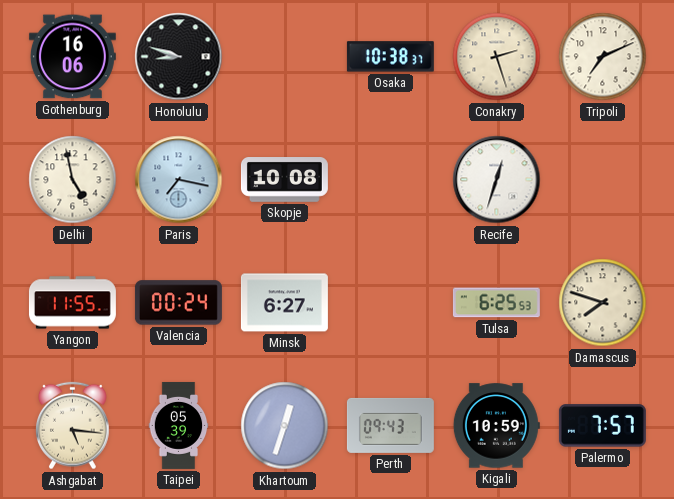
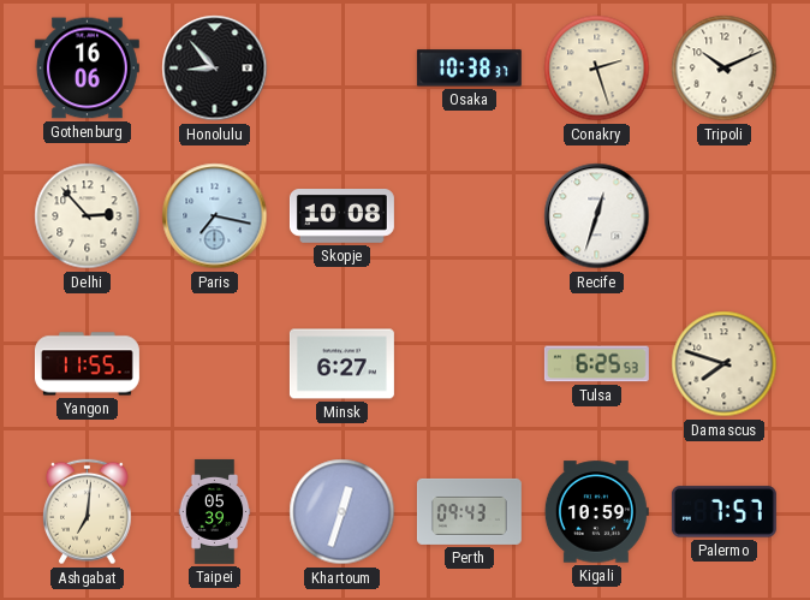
Honolulu: 8:48 -> 8:53
Tripoli: 7:11 -> 10:11
Delhi: 4:58 -> 2:53
Valencia: 00:24 -> none
Ashgabat: 5:16 -> 7:01
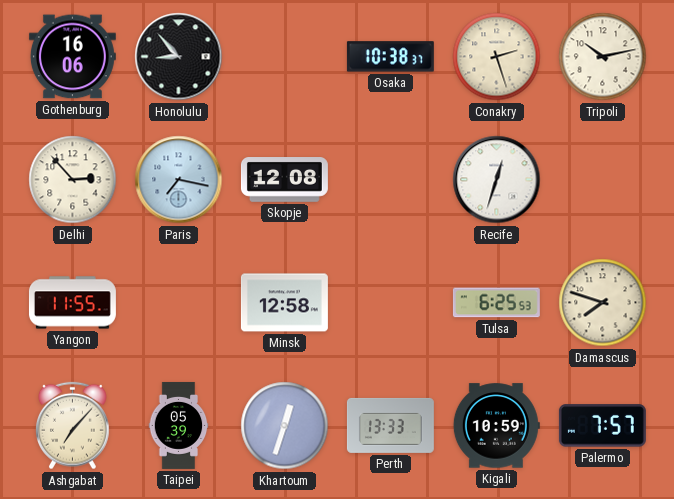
Tripoli: 10:11 -> 10:13
Skopje: 10:08 -> 12:08
Minsk: 6:27 -> 12:58
Ashgabat: 7:01 -> 7:07
Perth: 09:43 -> 13:33
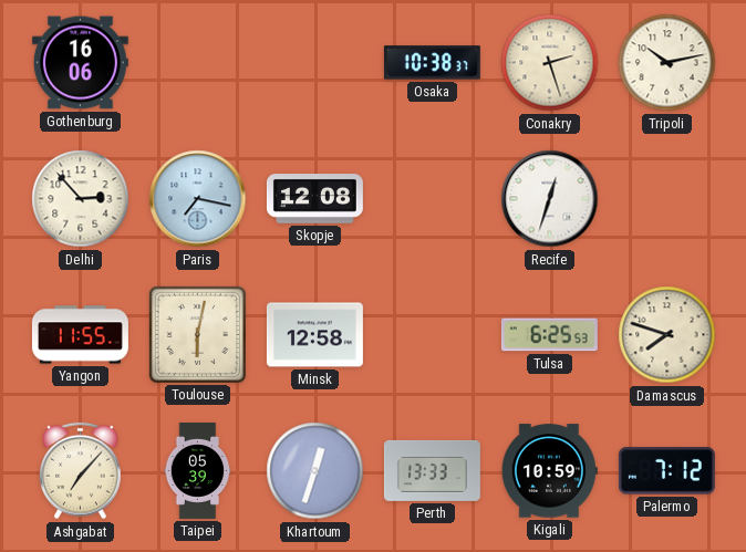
Honolulu: 8:53 -> none
Toulouse: none -> 6:02
Palermo: 7:57 -> 7:12
